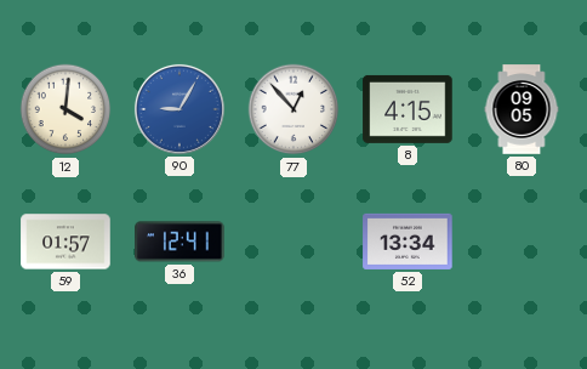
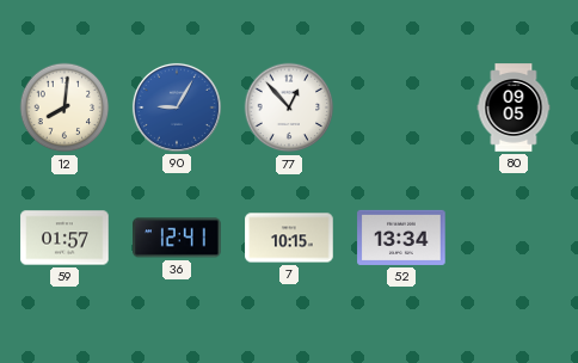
12: 4:01 -> 8:01
8: 4:15 -> none
7: none -> 10:15
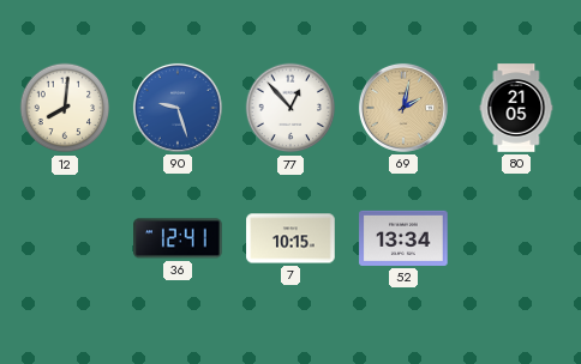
90: 9:05 -> 9:27
69: none -> 2:02
80: 09:05 -> 21:05
59: 01:57 -> none
